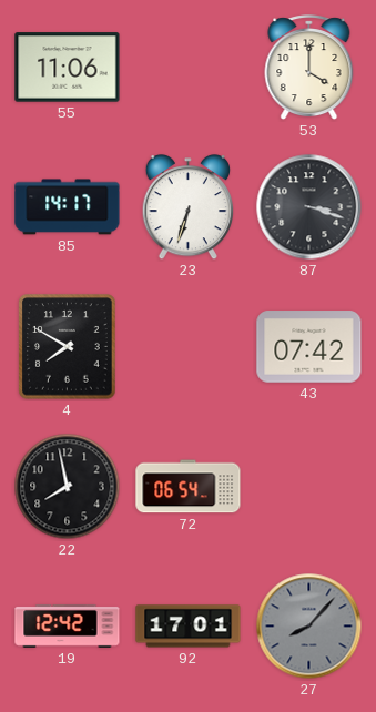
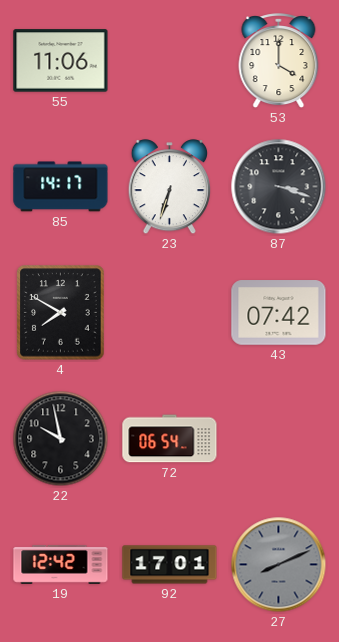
22: 7:58 -> 9:58
27: 8:07 -> 8:11
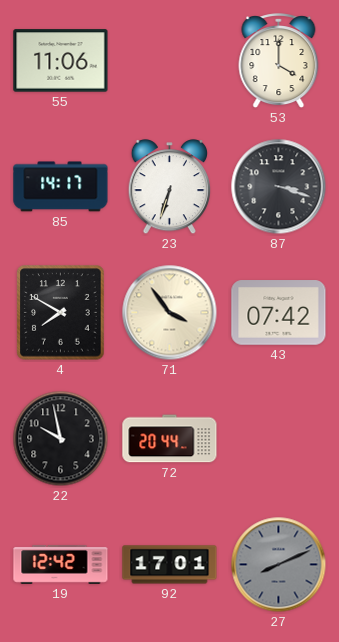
71: none -> 3:54
72: 06:54 -> 20:44
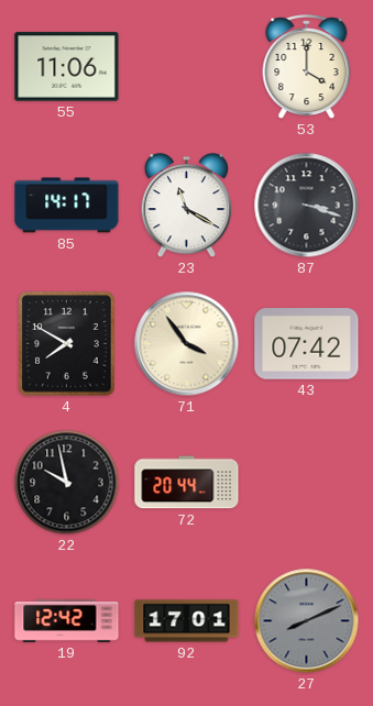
23: 6:33 -> 11:20
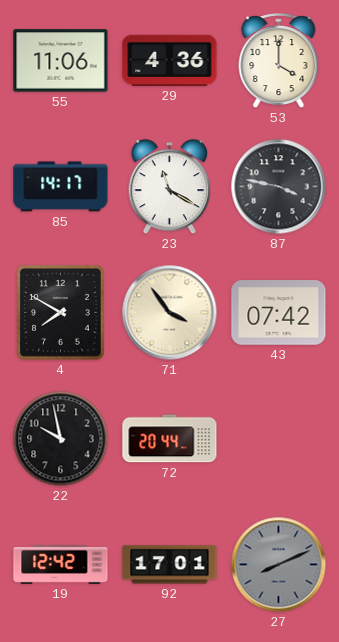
29: none -> 4:36
87: 3:18 -> 3:47
